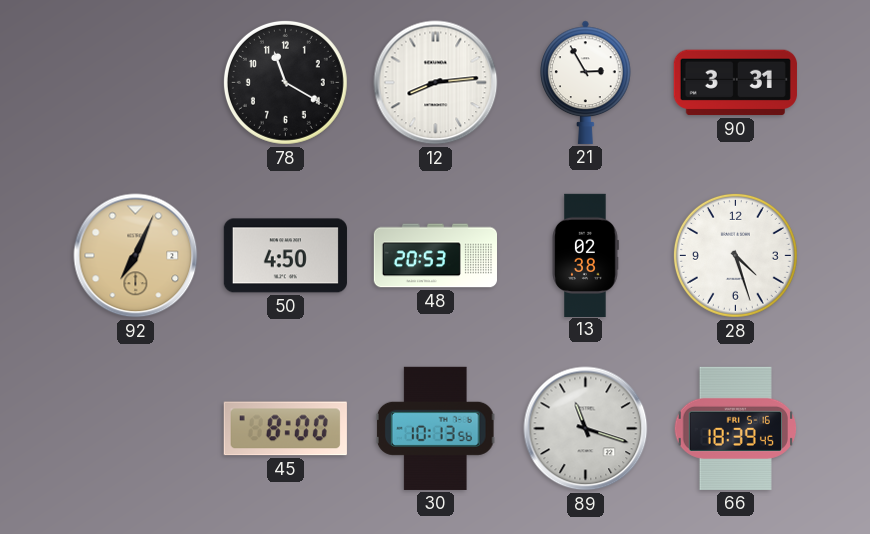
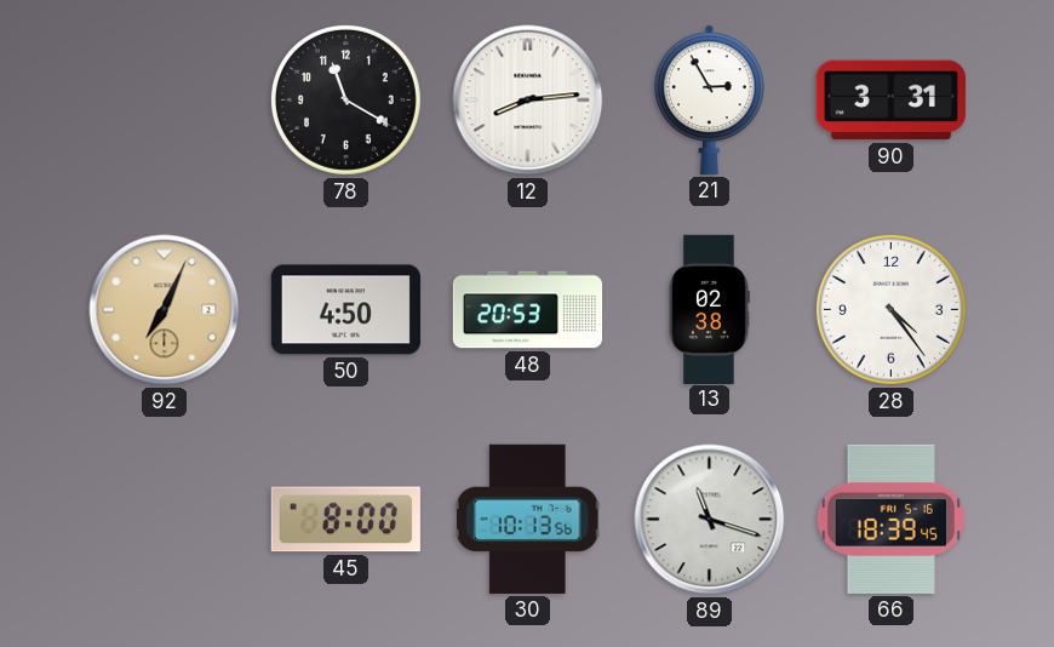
28: 4:27 -> 4:24
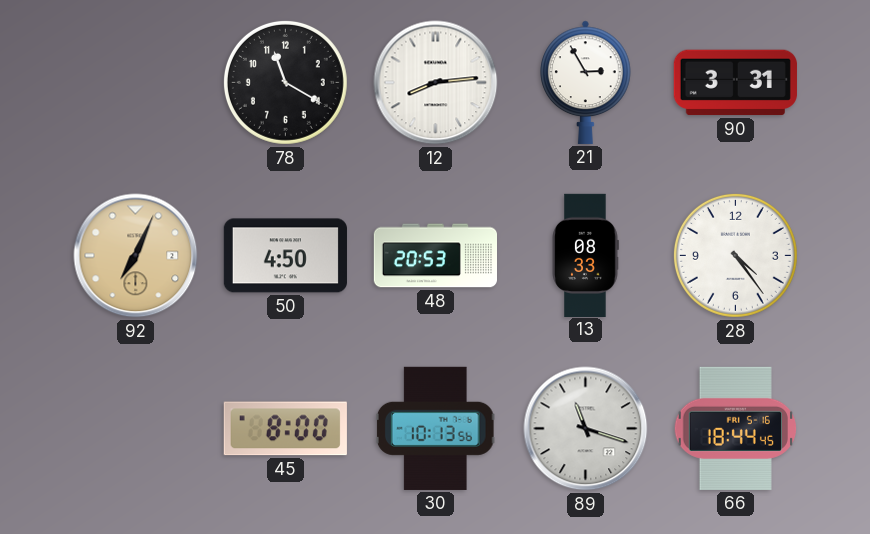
13: 02:38 -> 08:33
66: 18:39 -> 18:44
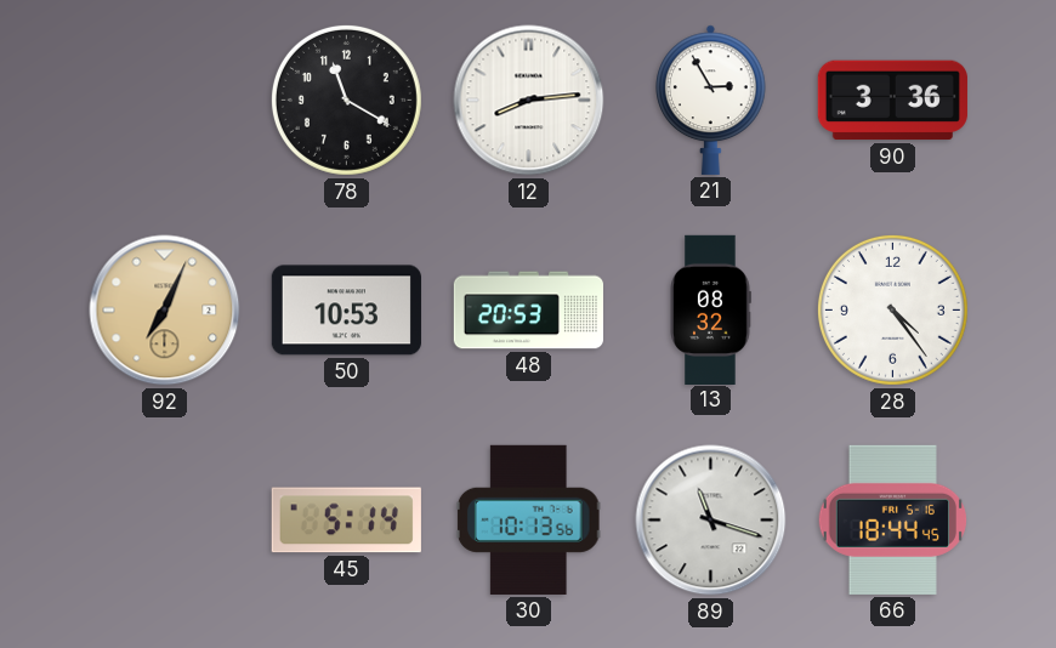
90: 3:31 -> 3:36
50: 4:50 -> 10:53
13: 08:33 -> 08:32
45: 8:00 -> 5:14
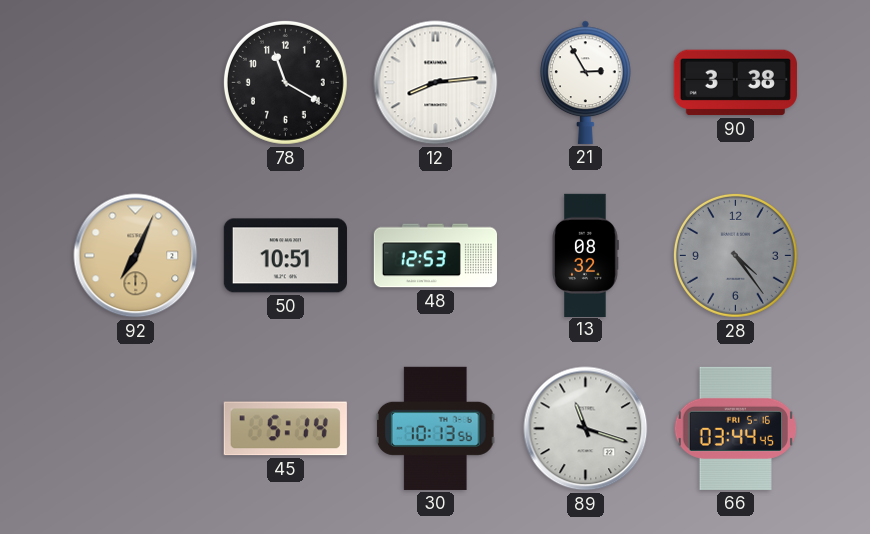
90: 3:36 -> 3:38
50: 10:53 -> 10:51
48: 20:53 -> 12:53
28 dial: white -> grey
66: 18:44 -> 03:44
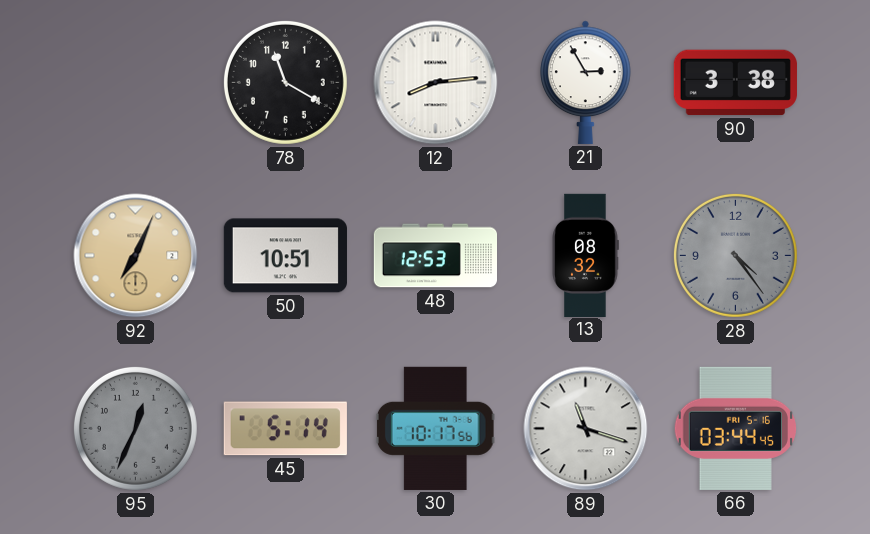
95: none -> 12:34
30: 10:13 -> 10:17
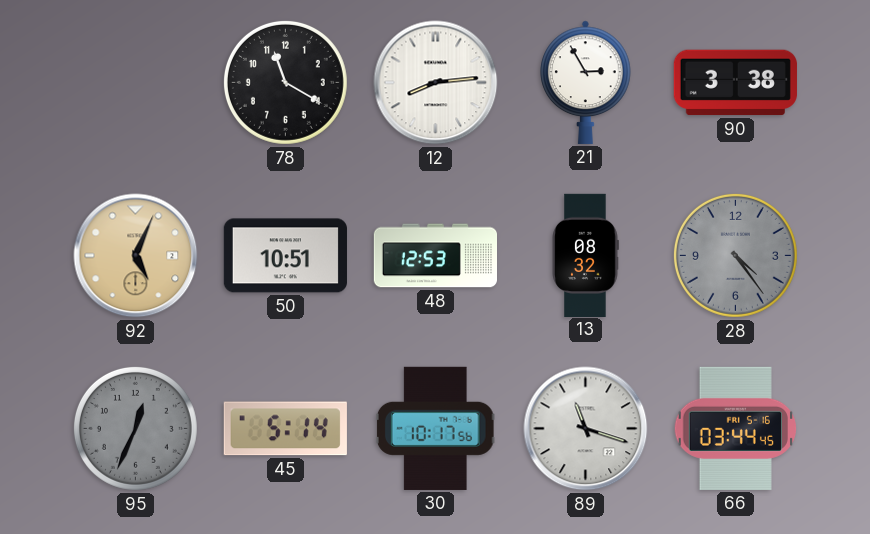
92: 7:04 -> 5:04
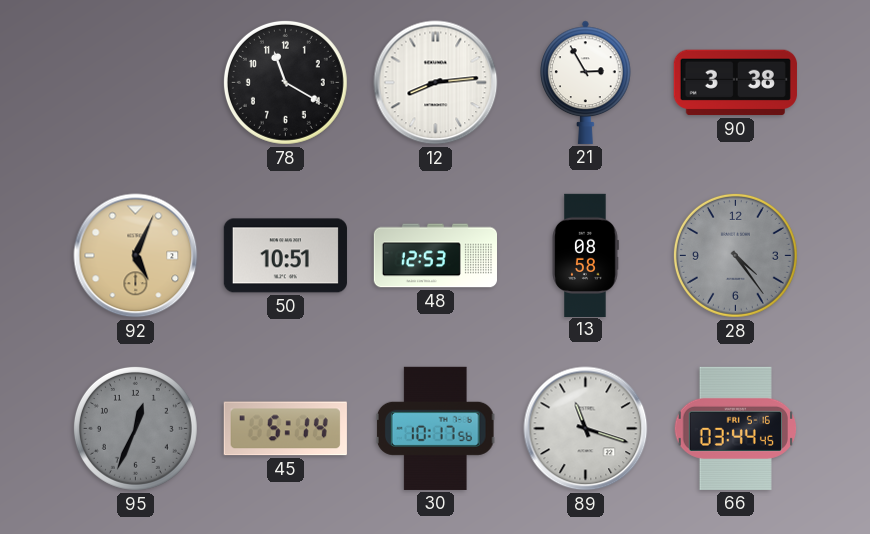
13: 08:32 -> 08:58
